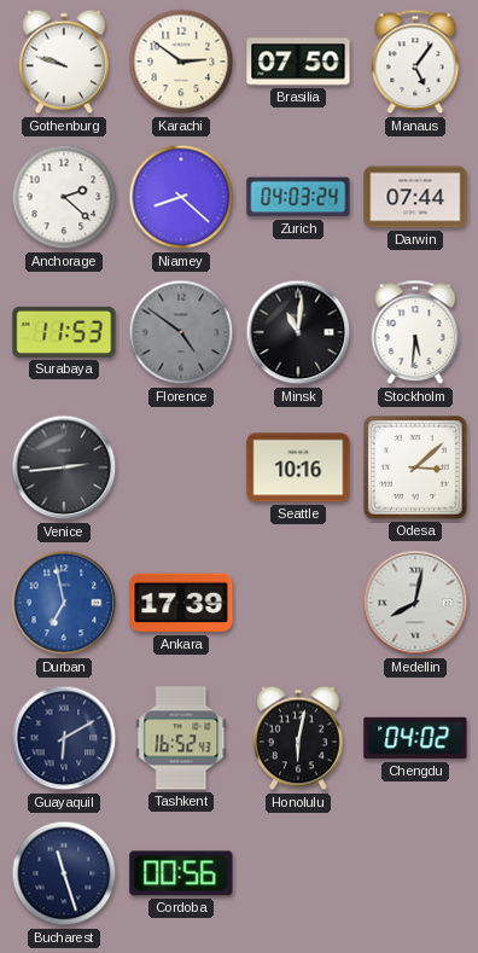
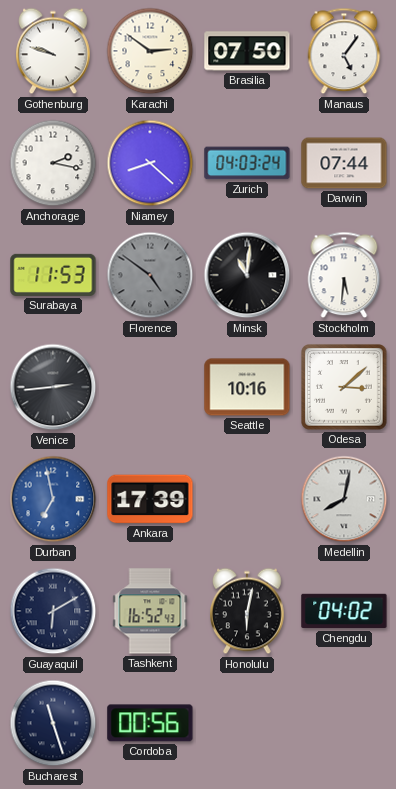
Anchorage: 2:22 -> 2:17
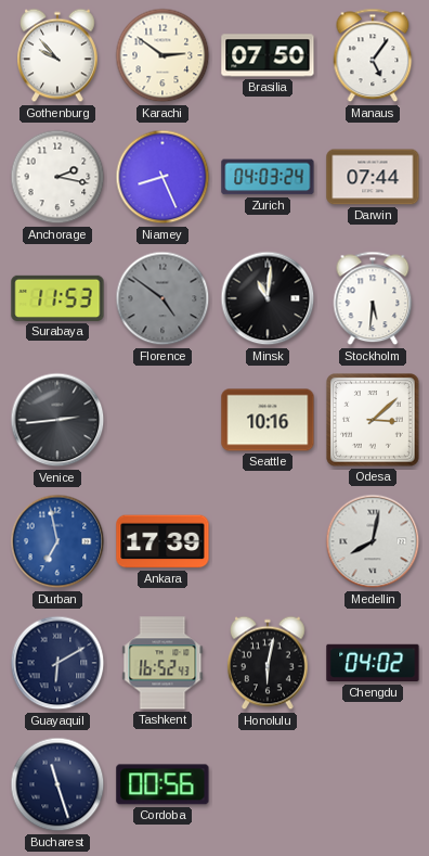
Gothenburg: 9:48 -> 9:53
Niamey: 8:22 -> 8:26
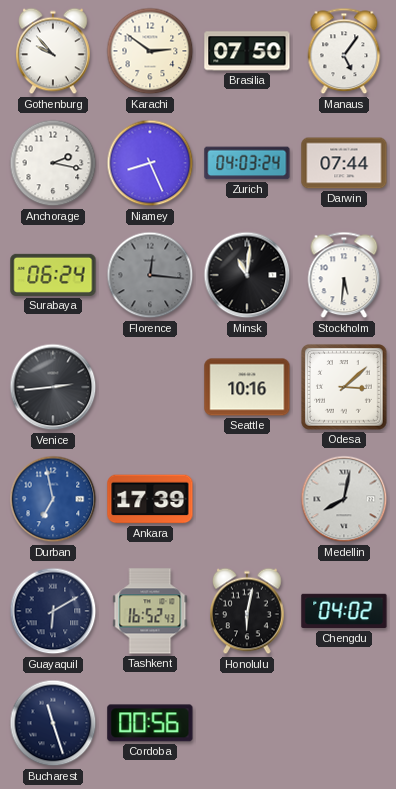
Surabaya: 11:53 -> 06:24
Florence: 4:51 -> 12:16
